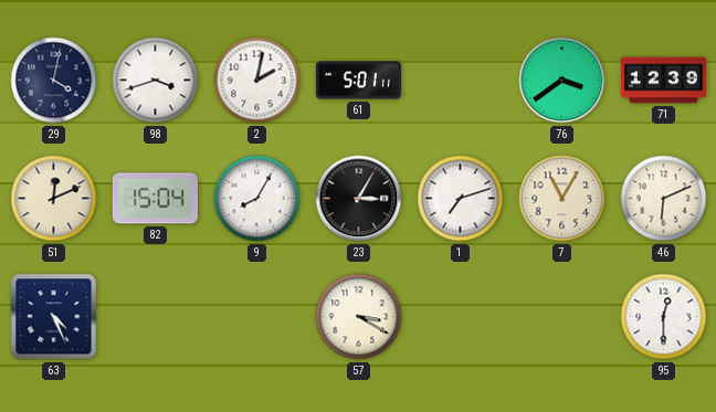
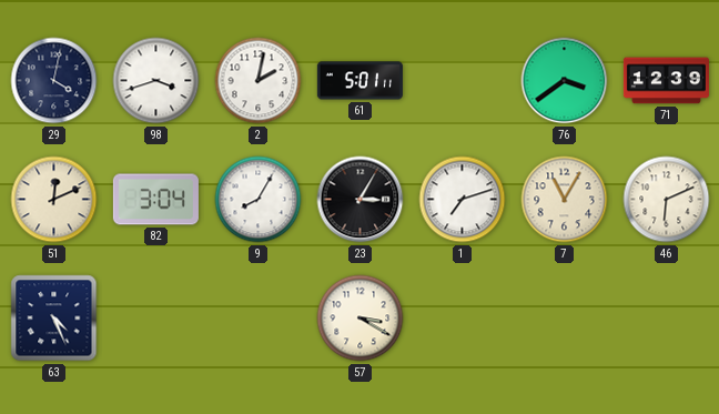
82: 15:04 -> 3:04
95: 12:30 -> none
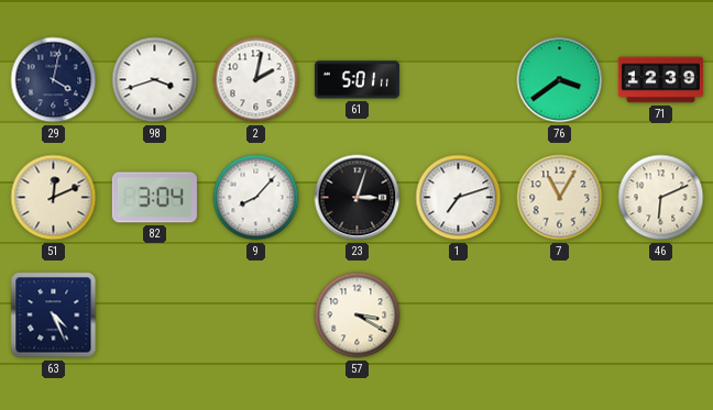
9: 8:05 -> 8:07
23: 3:05 -> 3:03
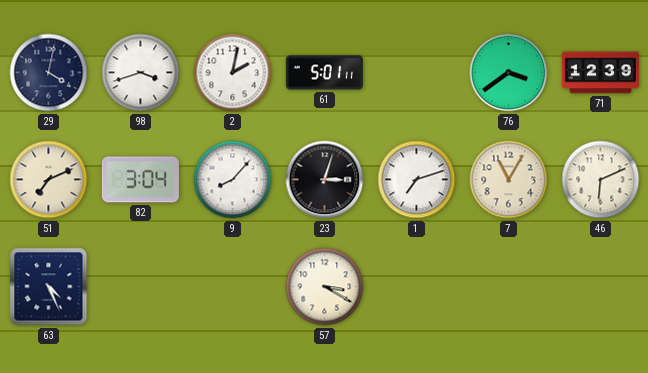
51: 12:11 -> 7:11
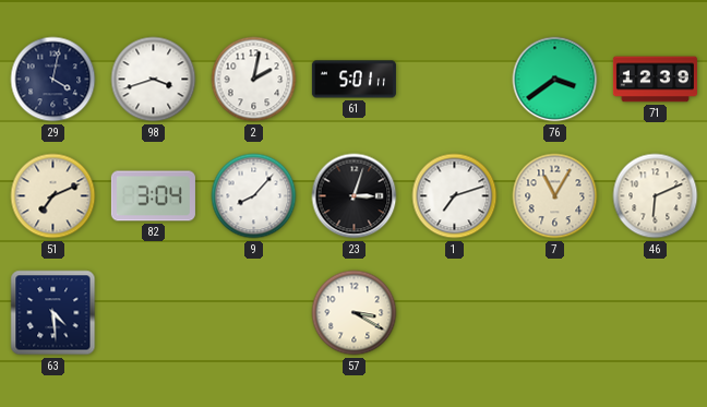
63: 4:26 -> 4:29
